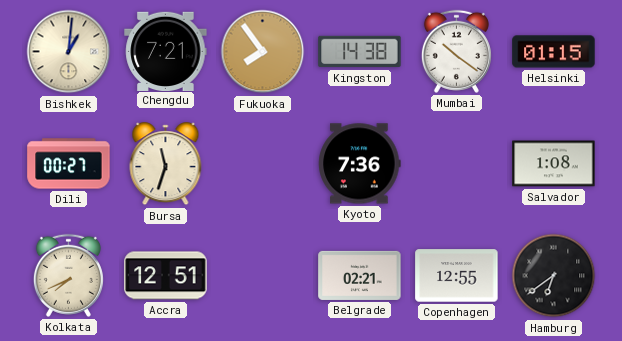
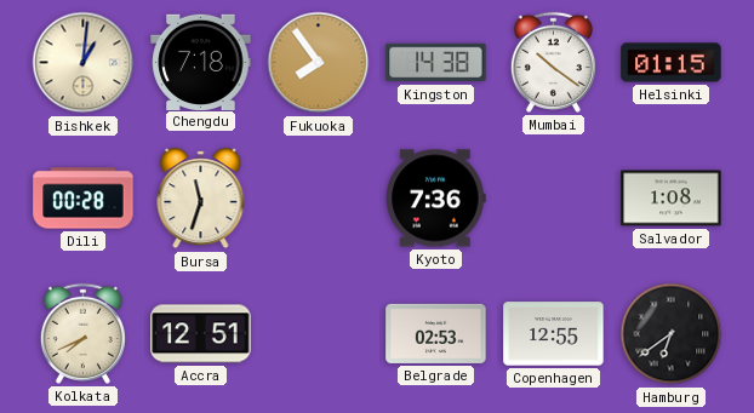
Chengdu: 7:21 -> 7:18
Dili: 00:27 -> 00:28
Belgrade: 02:21 -> 02:53
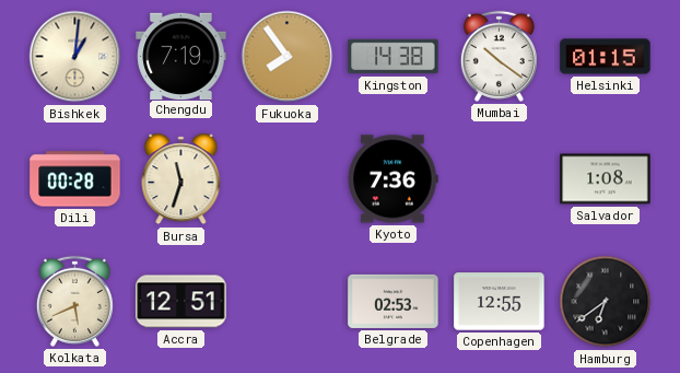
Chengdu: 7:18 -> 7:19
Kolkata: 7:41 -> 5:41
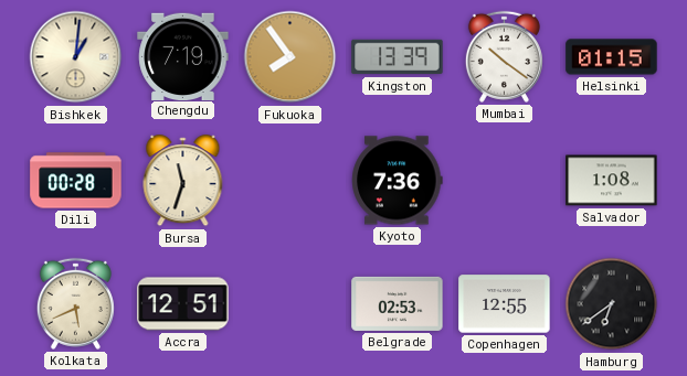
Kingston: 14:38 -> 13:39
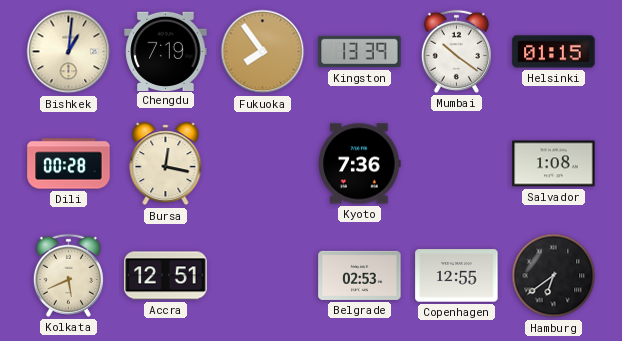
Bursa: 11:33 -> 12:17
